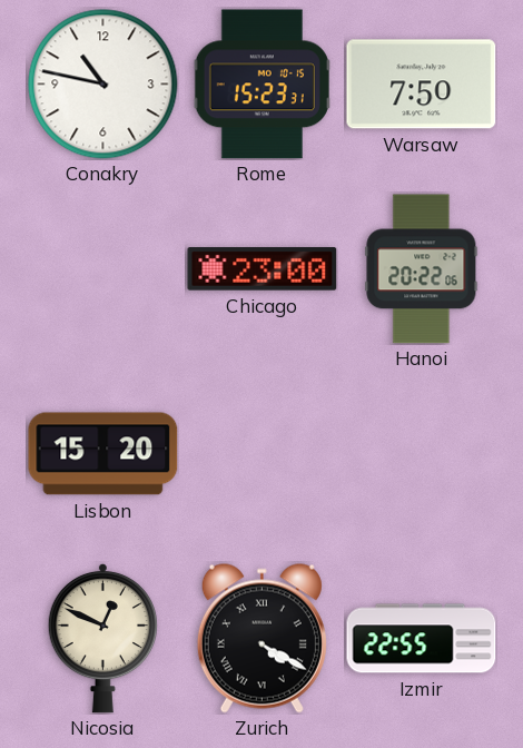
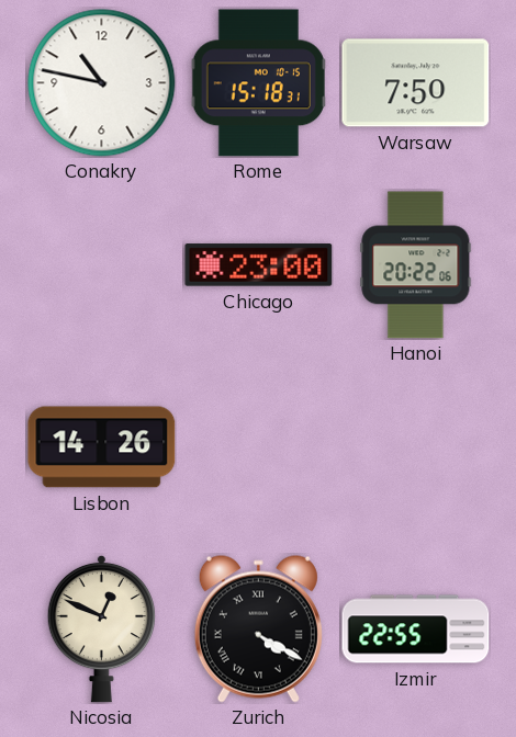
Rome: 15:23 -> 15:18
Lisbon: 15:20 -> 14:26
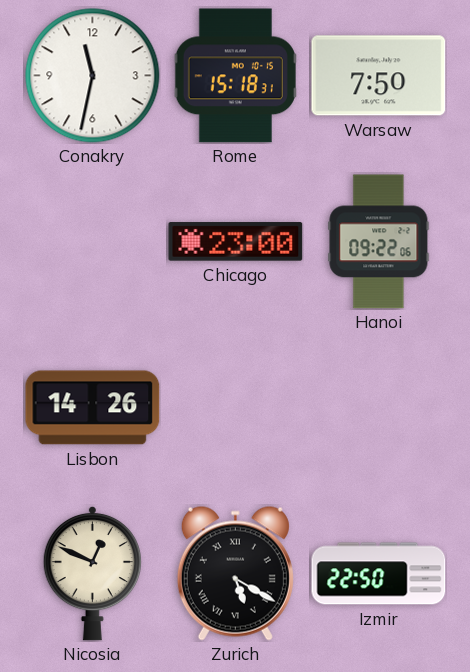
Conakry: 10:47 -> 11:32
Hanoi: 20:22 -> 09:22
Zurich: 4:20 -> 5:20
Izmir: 22:55 -> 22:50
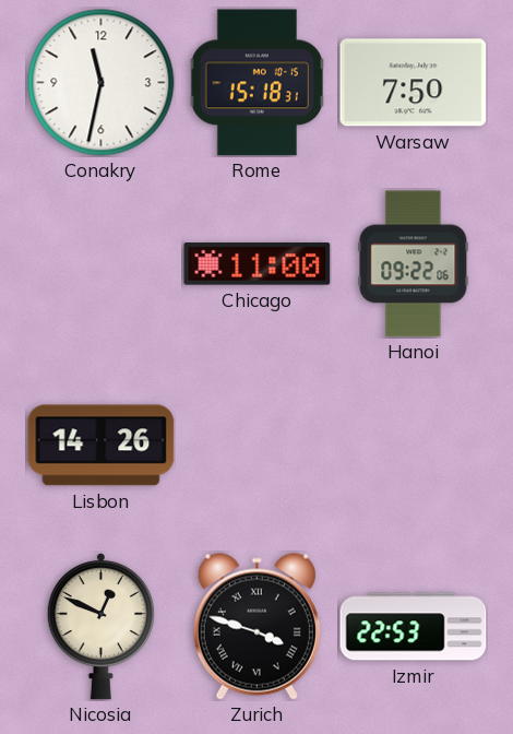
Chicago: 23:00 -> 11:00
Zurich: 5:20 -> 3:48
Izmir: 22:50 -> 22:53
